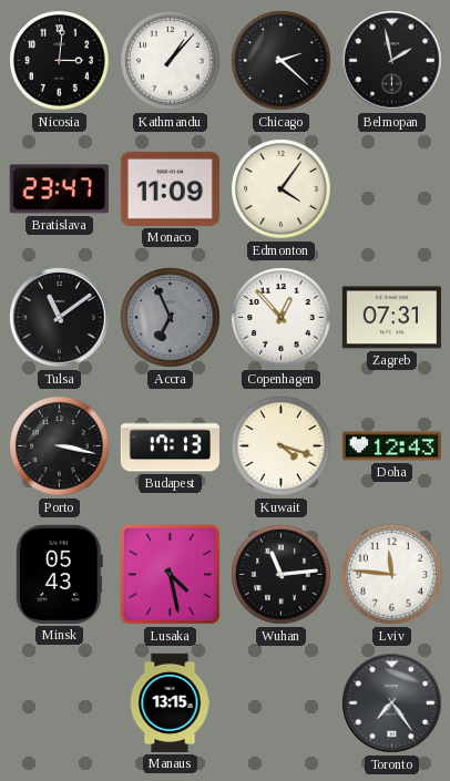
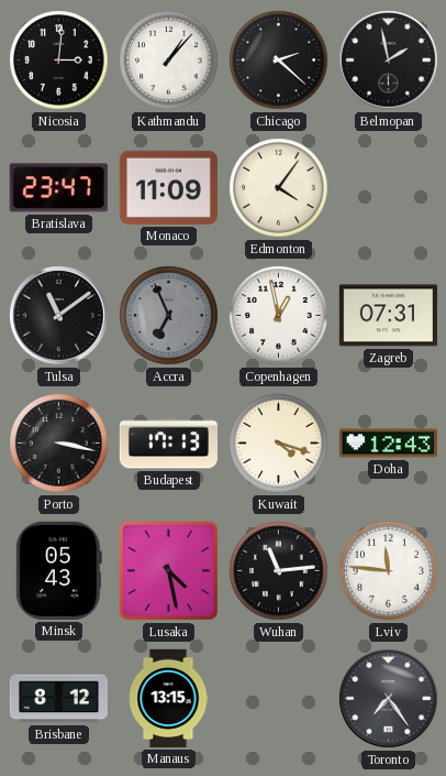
Copenhagen: 12:53 -> 12:58
Brisbane: none -> 8:12
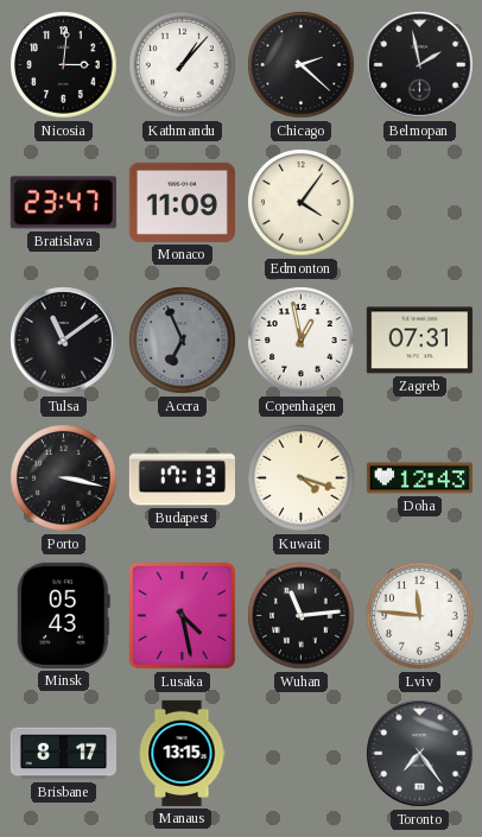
Brisbane: 8:12 -> 8:17
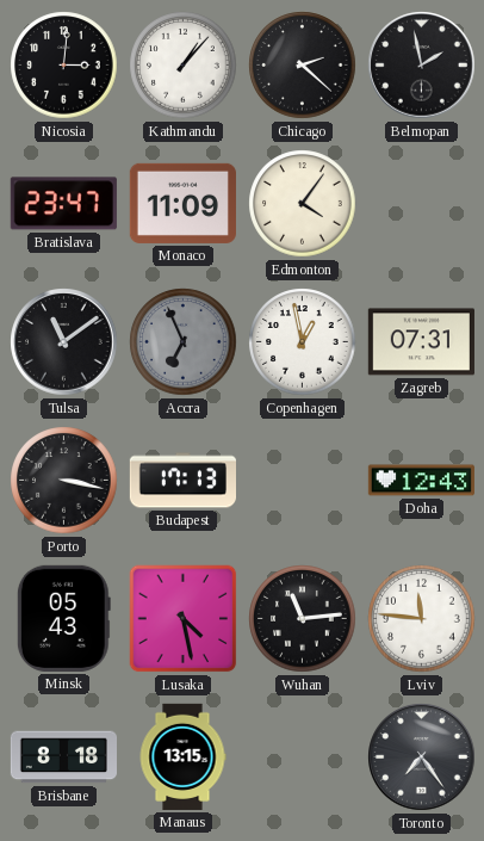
Kuwait: 4:18 -> none
Brisbane: 8:17 -> 8:18
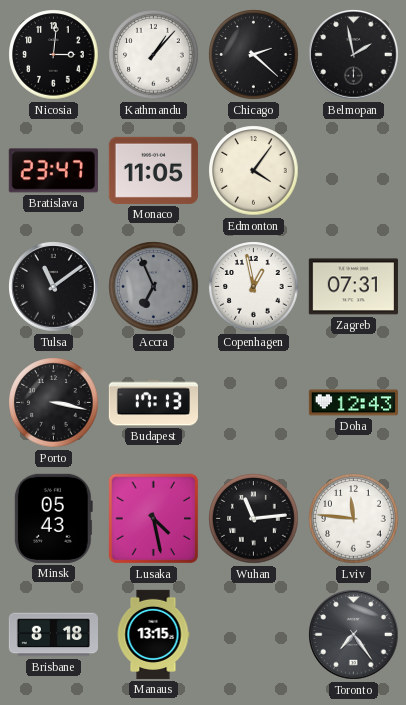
Monaco: 11:09 -> 11:05
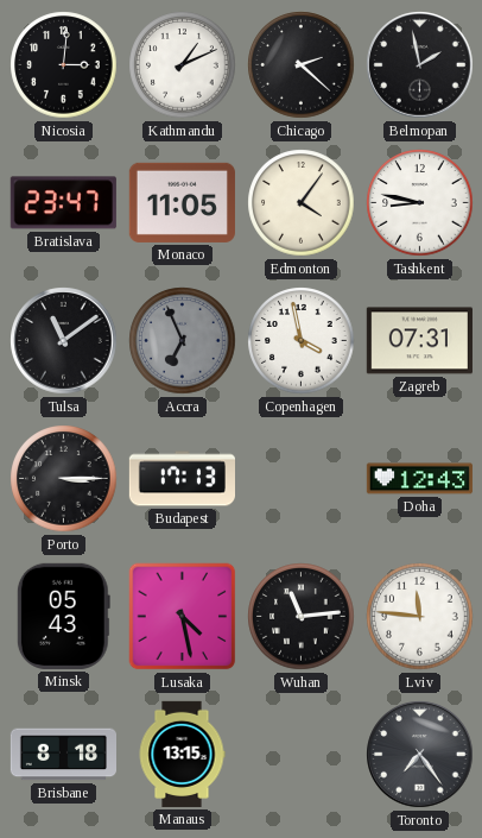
Kathmandu: 1:07 -> 1:11
Tashkent: none -> 8:47
Copenhagen: 12:58 -> 3:58
Porto: 3:17 -> 3:15
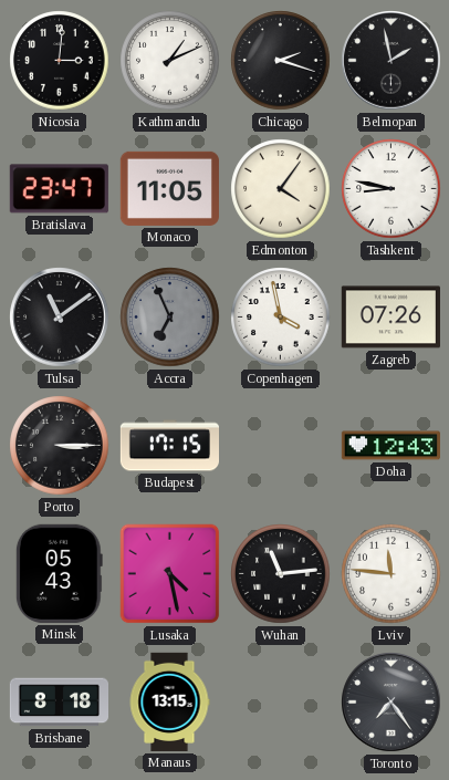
Chicago: 2:22 -> 2:18
Zagreb: 07:31 -> 07:26
Budapest: 17:13 -> 17:15
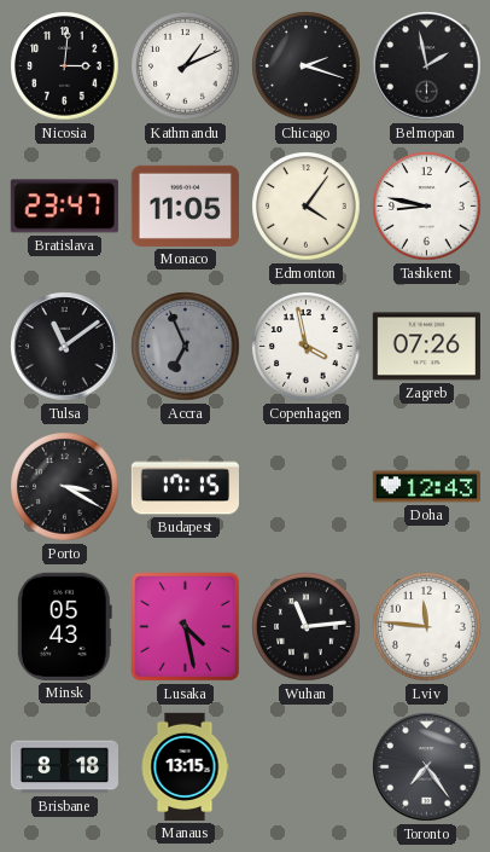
Porto: 3:15 -> 3:20
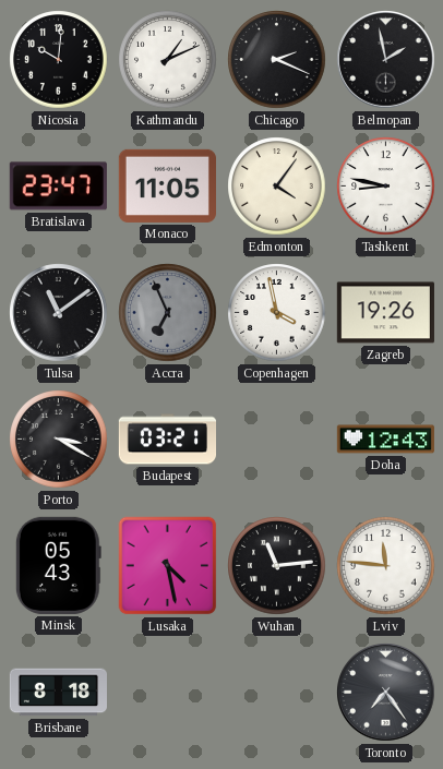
Nicosia: 3:01 -> 10:01
Chicago: 2:18 -> 2:19
Zagreb: 07:26 -> 19:26
Budapest: 17:15 -> 03:21
Manaus: 13:15 -> none
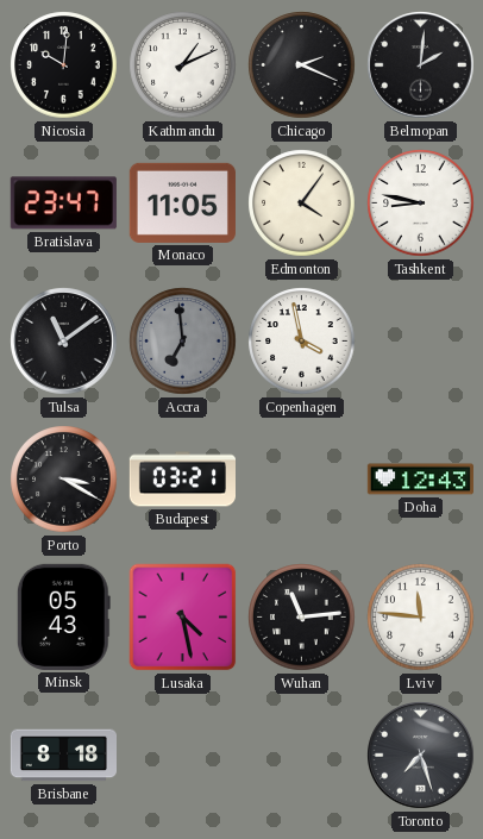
Belmopan: 1:58 -> 2:01
Accra: 6:56 -> 6:59
Zagreb: 19:26 -> none
Toronto: 7:24 -> 7:27
